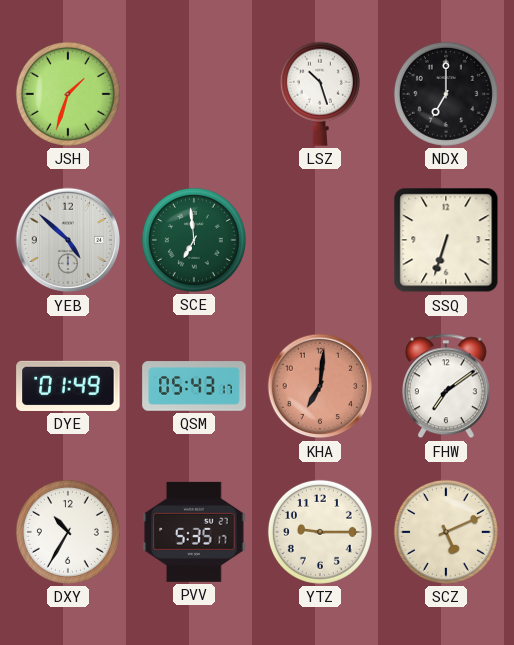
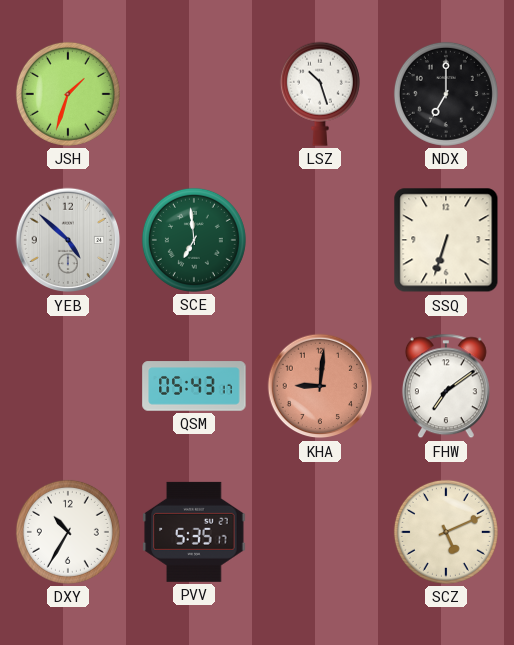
DYE: 01:49 -> none
KHA: 7:01 -> 9:01
YTZ: 9:15 -> none
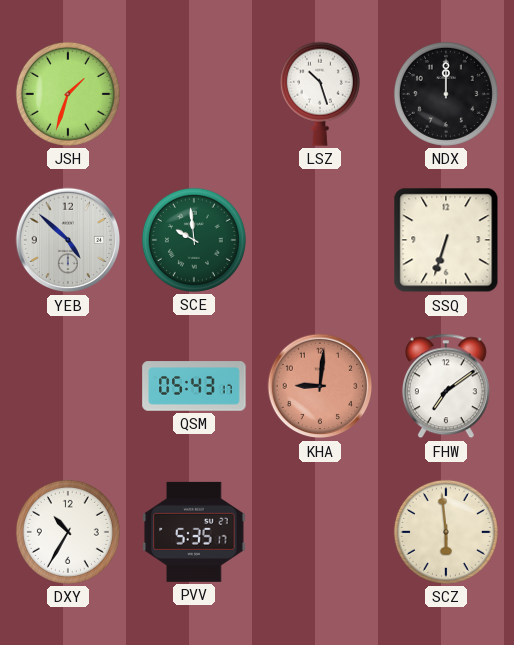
NDX: 7:00 -> 12:00
SCE: 6:59 -> 9:59
SCZ: 5:11 -> 5:59
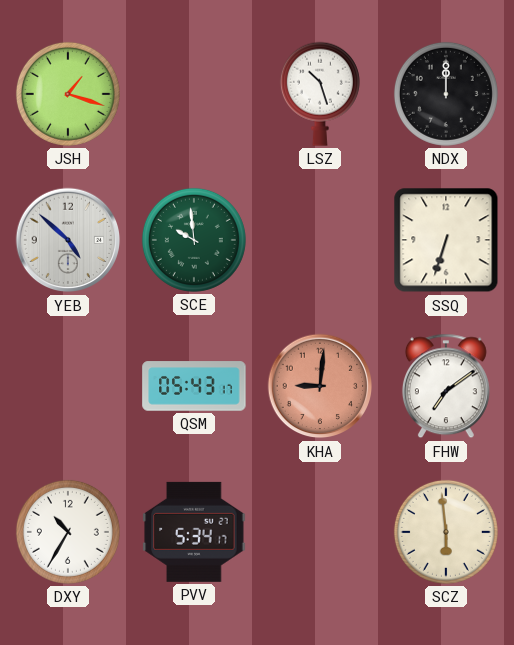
JSH: 1:33 -> 1:18
PVV: 5:35 -> 5:34
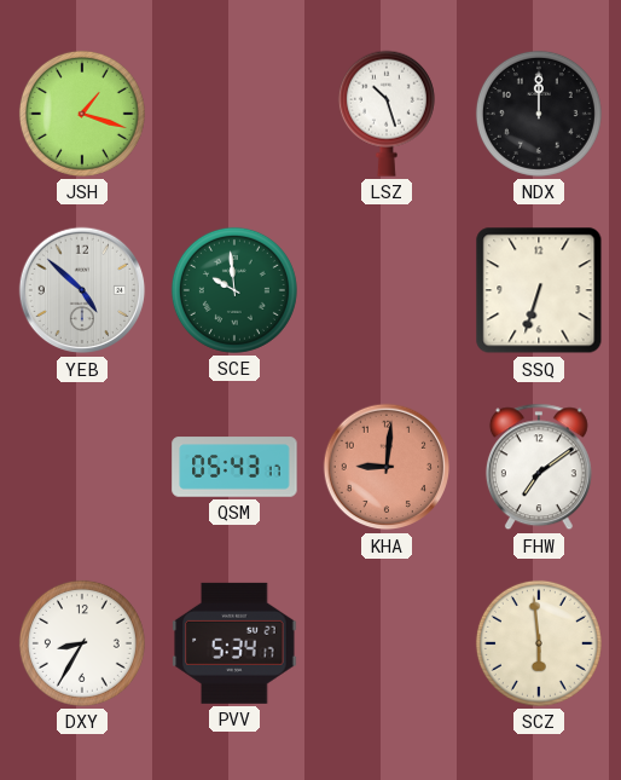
DXY: 10:35 -> 8:35
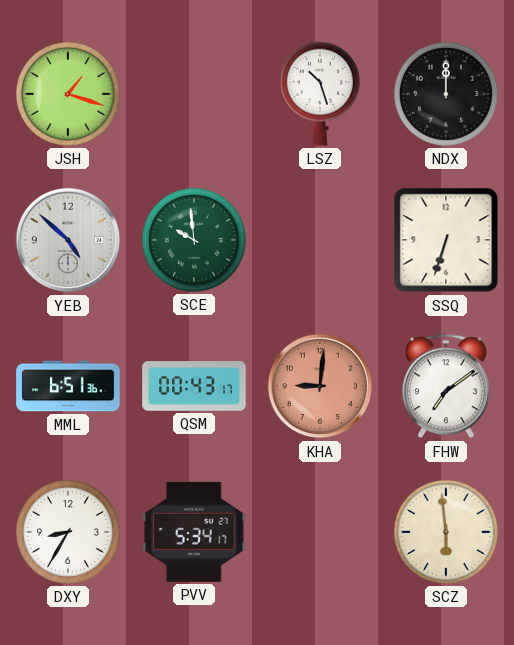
MML: none -> 6:51
QSM: 05:43 -> 00:43
